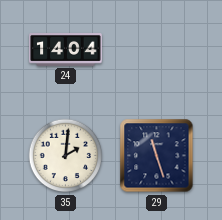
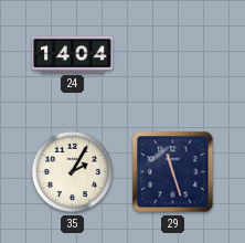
35: 2:01 -> 2:05
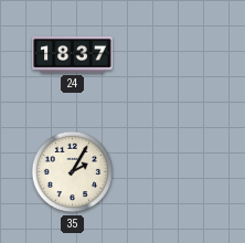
24: 14:04 -> 18:37
29: 11:27 -> none
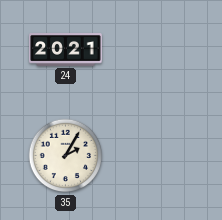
24: 18:37 -> 20:21
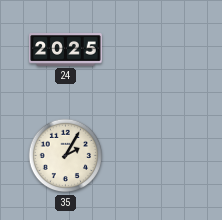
24: 20:21 -> 20:25
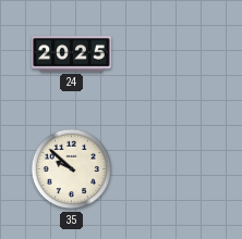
35: 2:05 -> 9:52
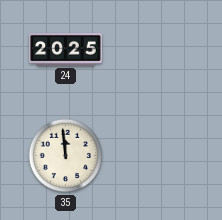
35: 9:52 -> 11:59
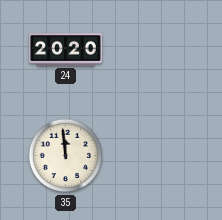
24: 20:25 -> 20:20
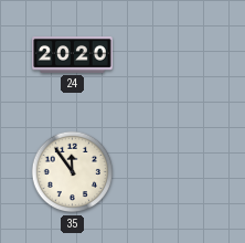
35: 11:59 -> 11:54
